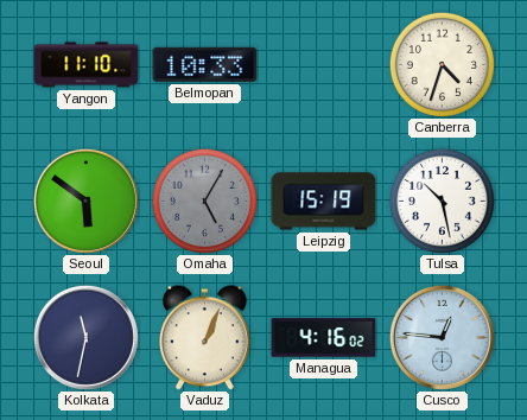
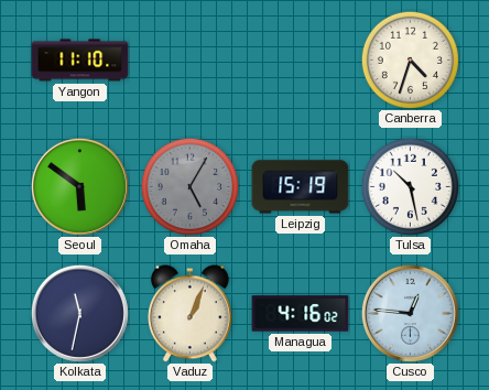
Belmopan: 10:33 -> none
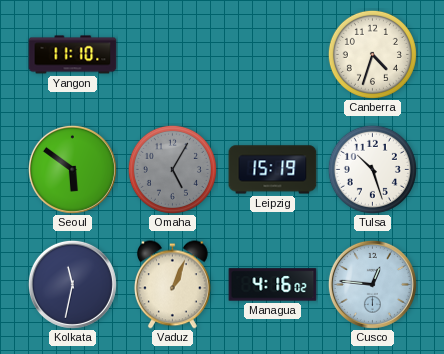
Tulsa: 10:28 -> 10:27
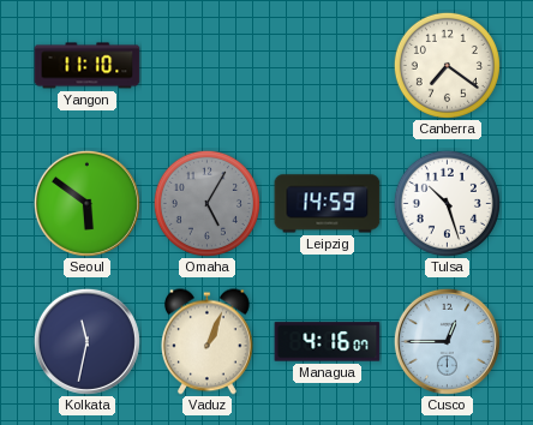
Canberra: 4:33 -> 7:21
Leipzig: 15:19 -> 14:59
Managua: 4:16:02 -> 4:16:07
Cusco: 12:46 -> 12:45
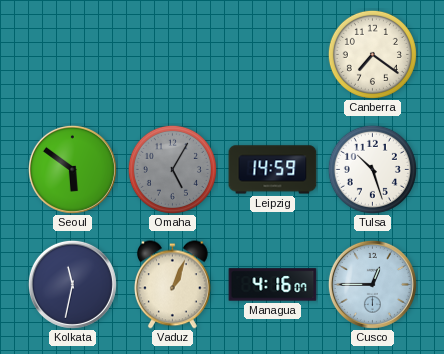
Yangon: 11:10 -> none
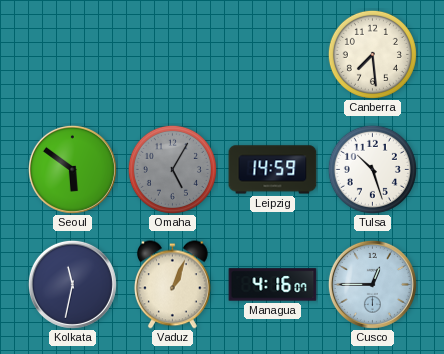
Canberra: 7:21 -> 7:29
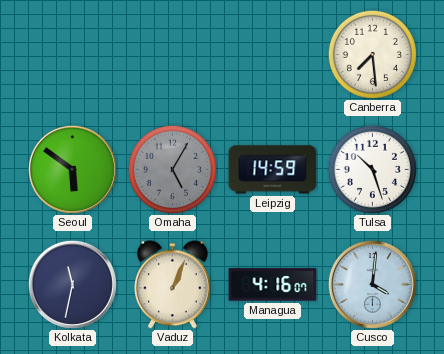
Cusco: 12:45 -> 4:01
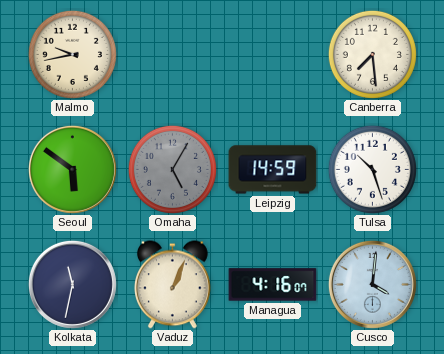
Malmo: none -> 9:43
